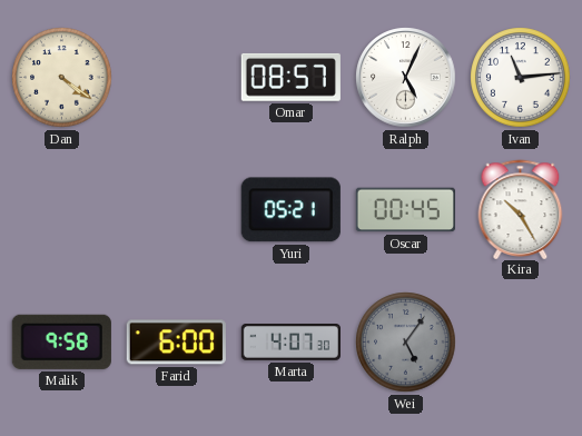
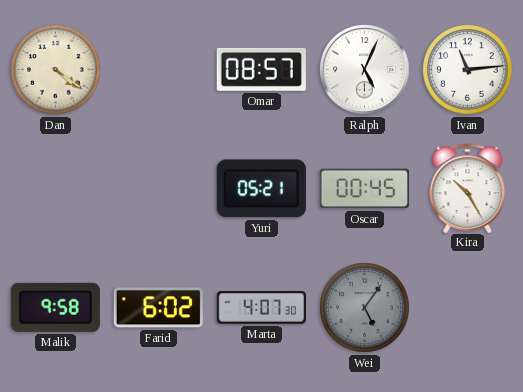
Farid: 6:00 -> 6:02
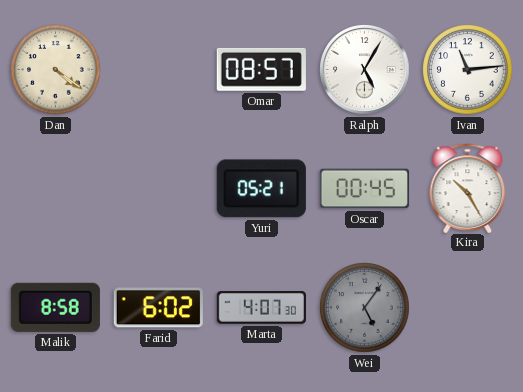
Ralph: 5:04 -> 5:05
Malik: 9:58 -> 8:58
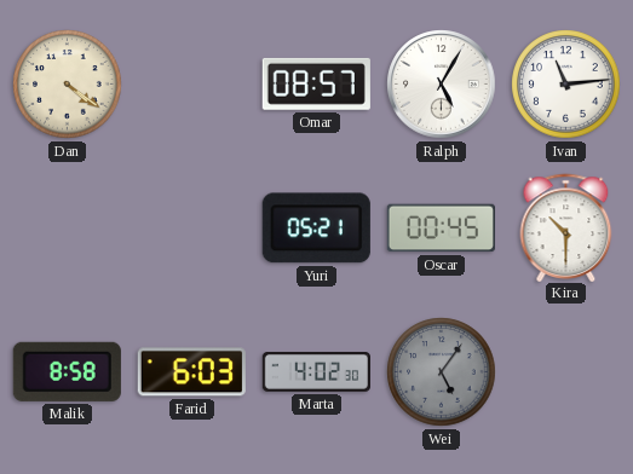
Kira: 10:25 -> 10:30
Farid: 6:02 -> 6:03
Marta: 4:07 -> 4:02
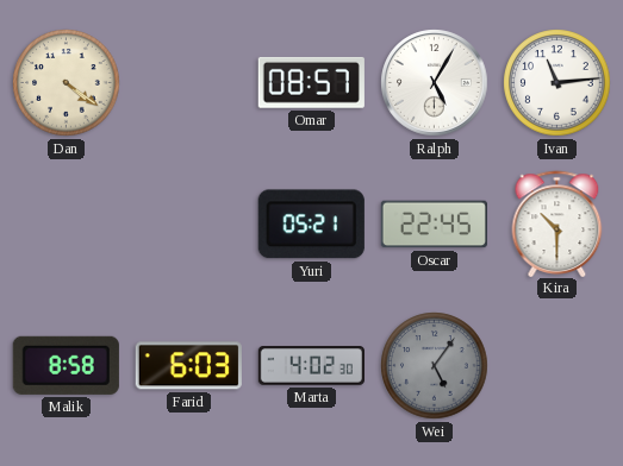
Oscar: 00:45 -> 22:45
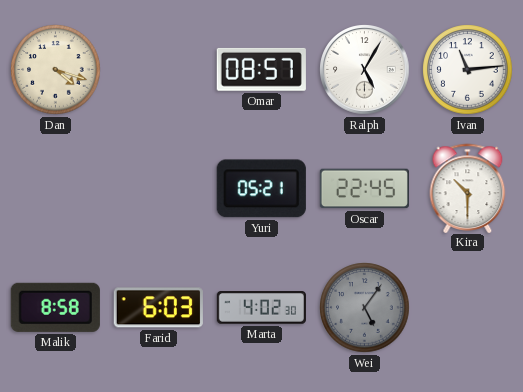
Dan: 4:21 -> 4:18
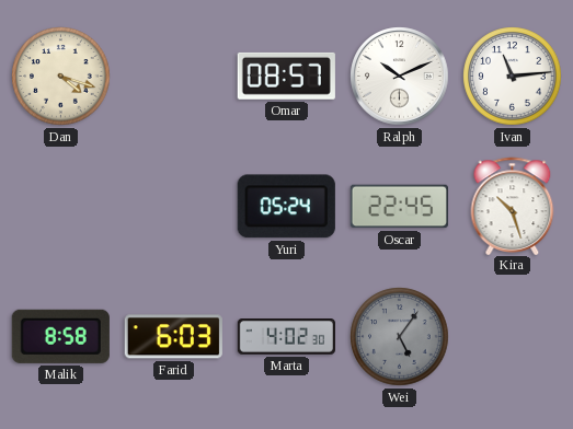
Ralph: 5:05 -> 10:11
Yuri: 05:21 -> 05:24
Kira: 10:30 -> 10:27
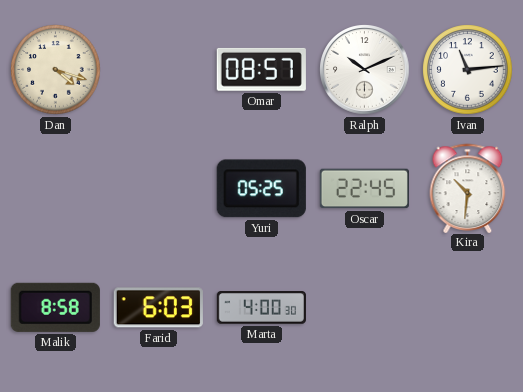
Yuri: 05:24 -> 05:25
Kira: 10:27 -> 10:31
Marta: 4:02 -> 4:00
Wei: 5:06 -> none
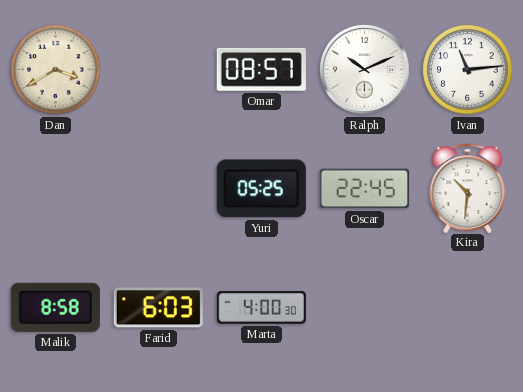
Dan: 4:18 -> 3:40
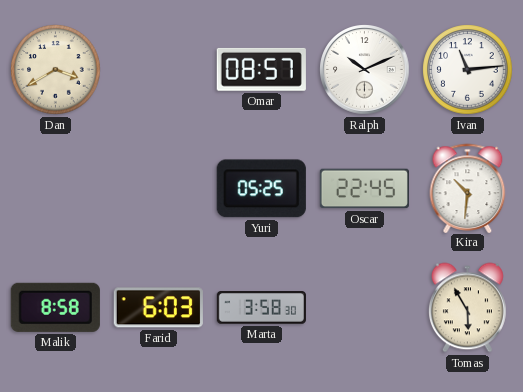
Marta: 4:00 -> 3:58
Tomas: none -> 5:55
